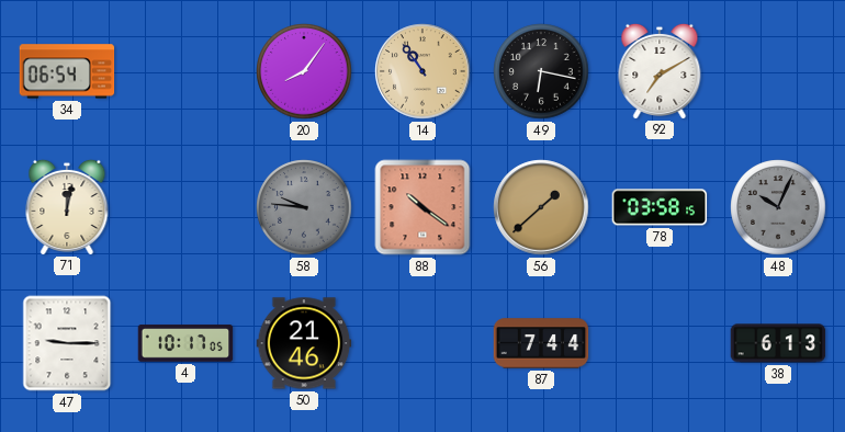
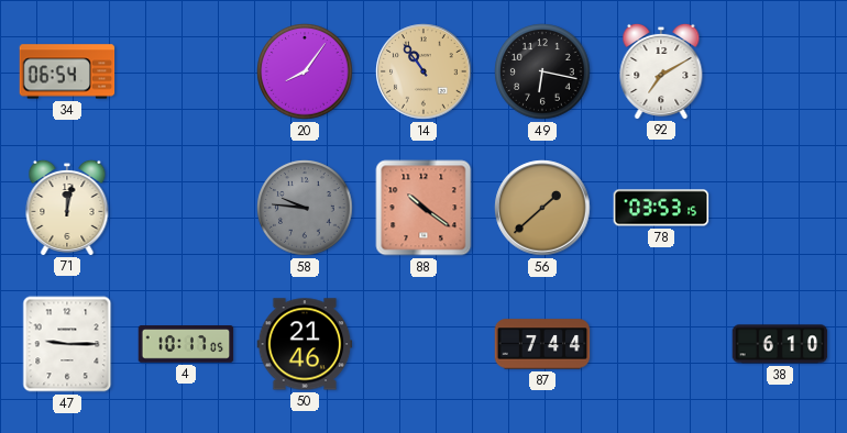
78: 03:58 -> 03:53
48: 10:04 -> none
38: 6:13 -> 6:10
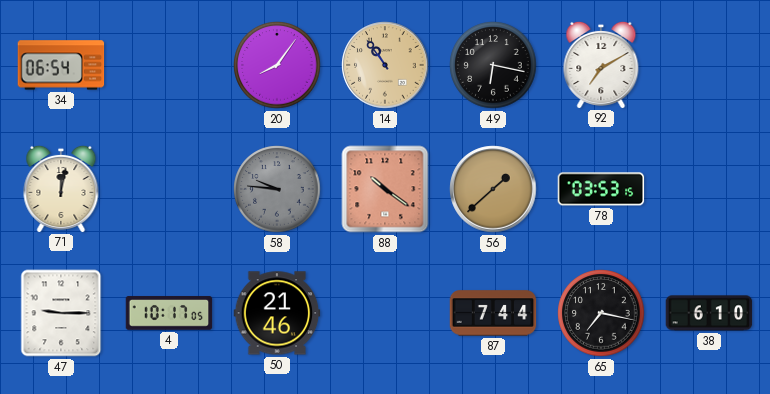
65: none -> 7:17
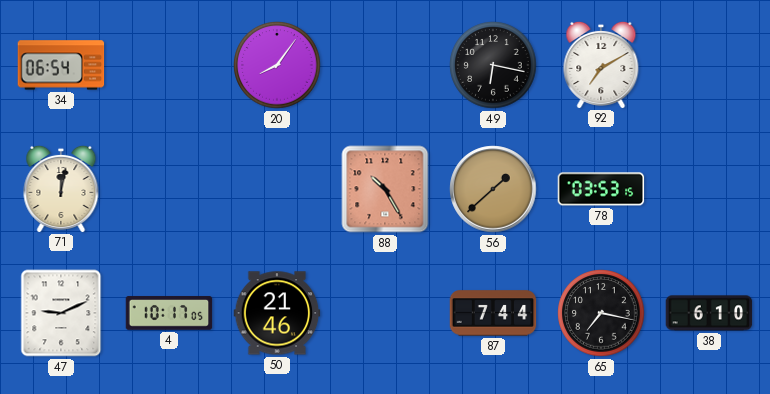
14: 10:54 -> none
58: 9:46 -> none
88: 10:21 -> 10:25
47: 9:15 -> 9:11
